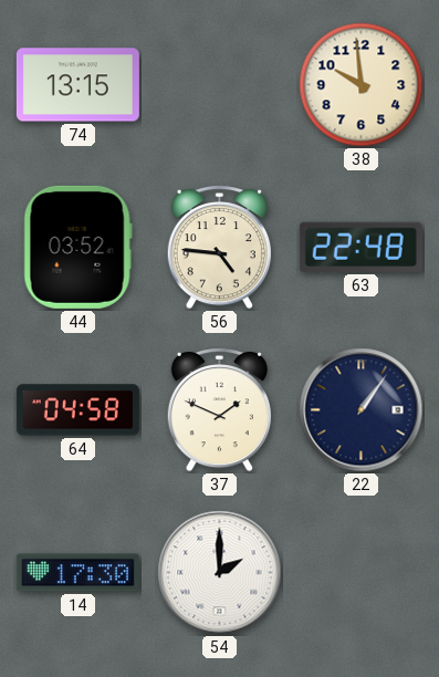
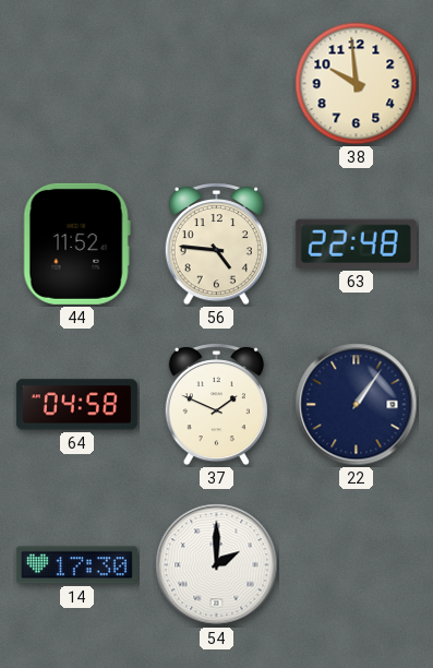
74: 13:15 -> none
44: 03:52 -> 11:52
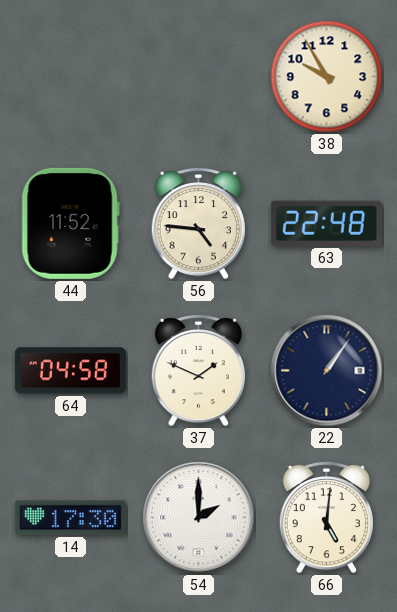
38: 9:59 -> 9:55
66: none -> 5:01
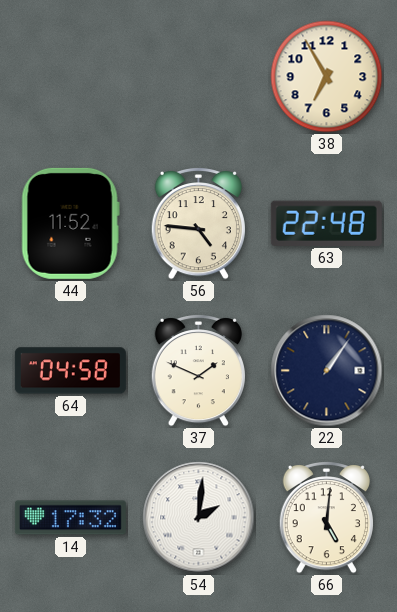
38: 9:55 -> 6:55
14: 17:30 -> 17:32
54: 2:00 -> 2:01
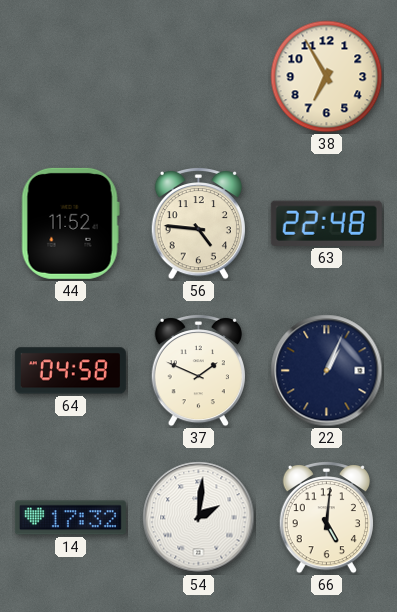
22: 1:06 -> 1:04
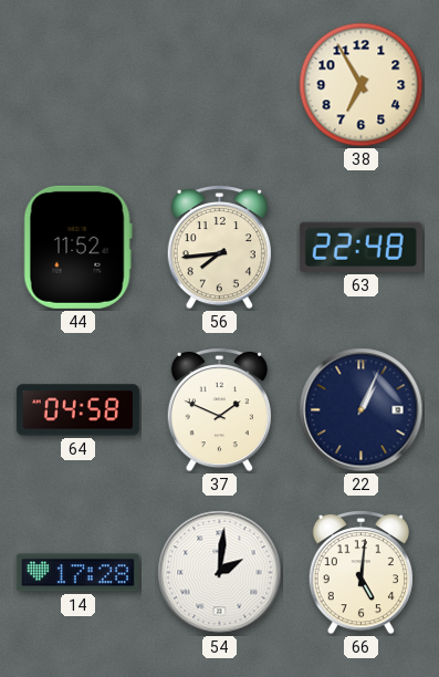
56: 4:46 -> 7:44
14: 17:32 -> 17:28
